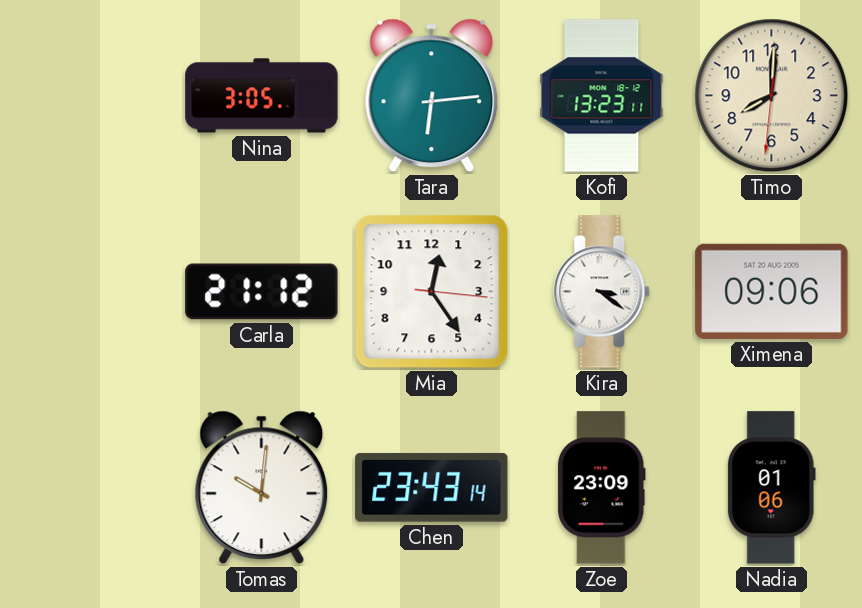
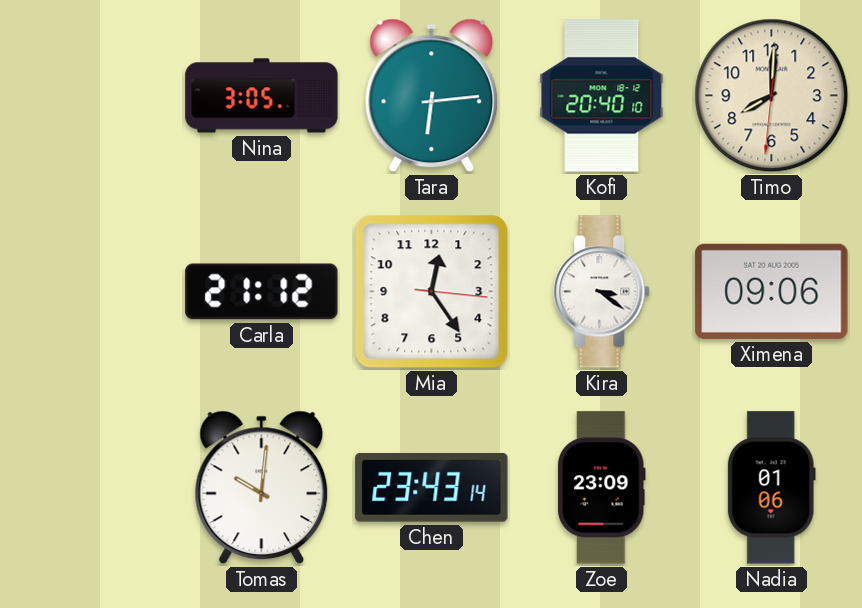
Kofi: 13:23 -> 20:40
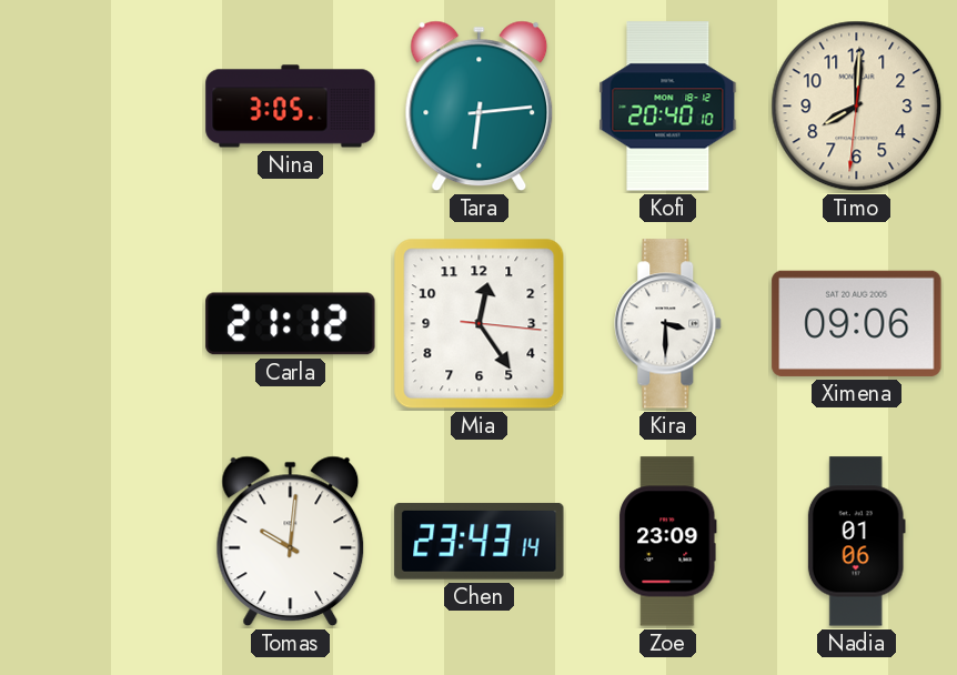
Kira: 3:21 -> 3:30
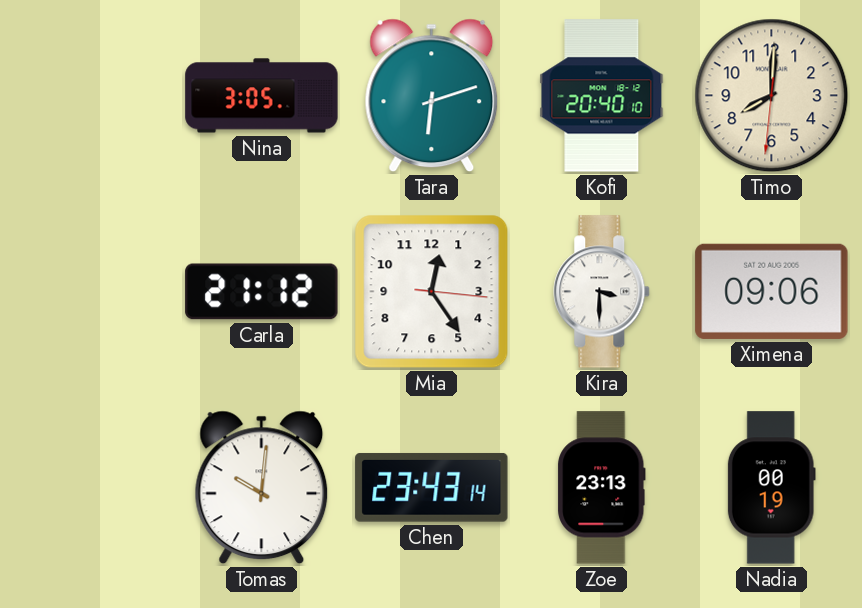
Tara: 6:14 -> 6:12
Zoe: 23:09 -> 23:13
Nadia: 01:06 -> 00:19
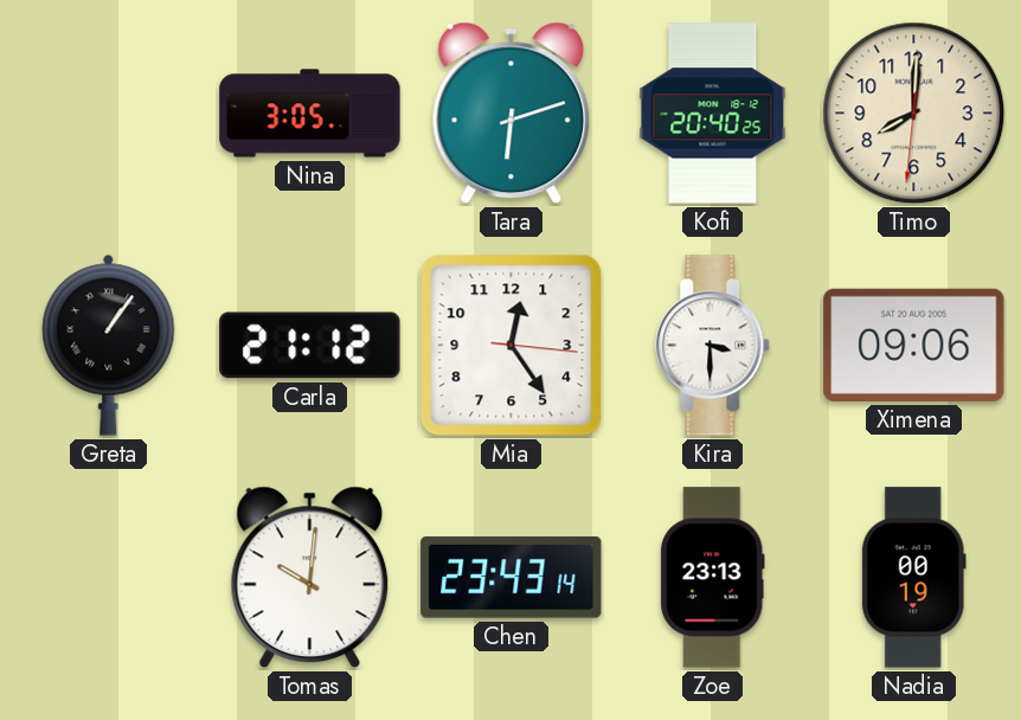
Kofi: 20:40:10 -> 20:40:25
Greta: none -> 1:06
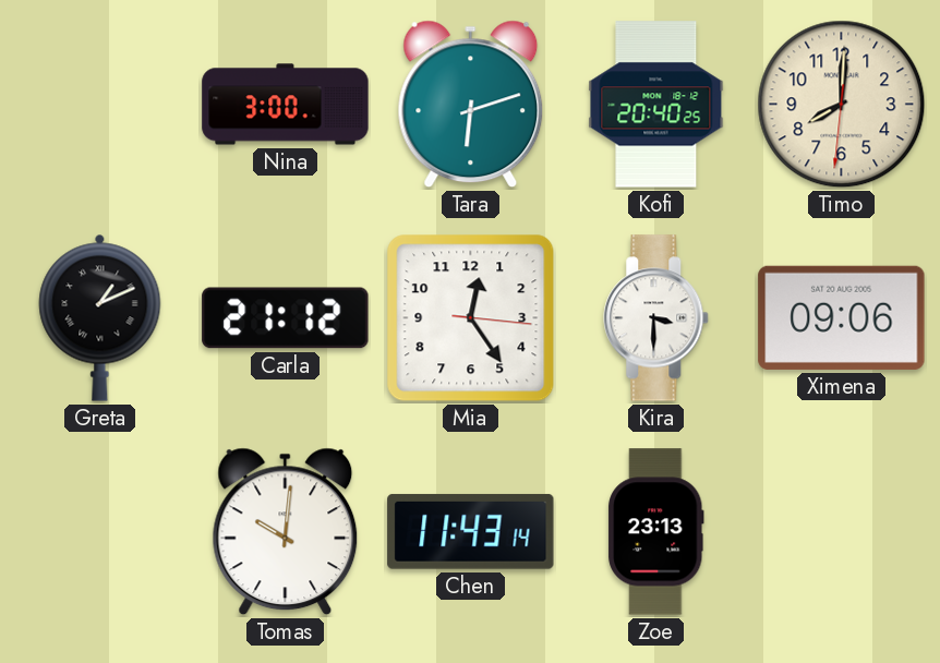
Nina: 3:05 -> 3:00
Greta: 1:06 -> 1:11
Chen: 23:43 -> 11:43
Nadia: 00:19 -> none
